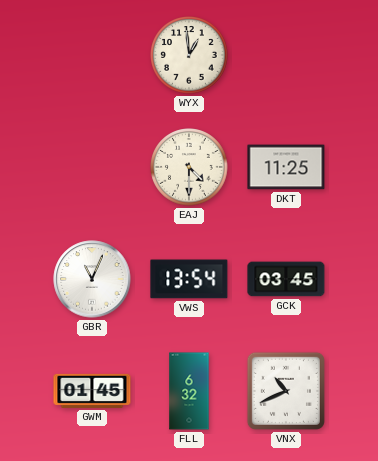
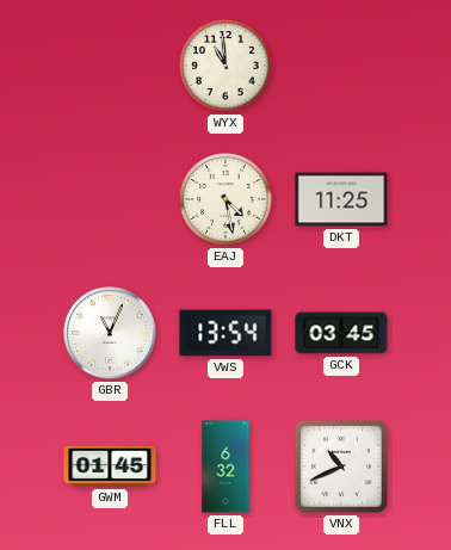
WYX: 12:59 -> 10:59
EAJ: 4:30 -> 4:28
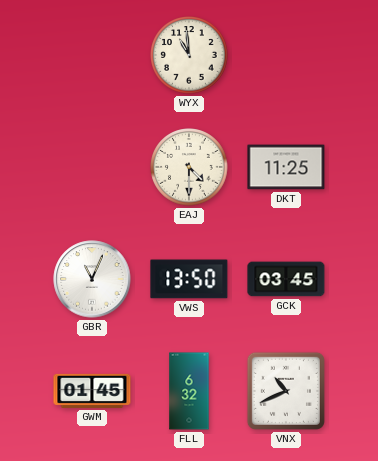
EAJ: 4:28 -> 4:30
VWS: 13:54 -> 13:50
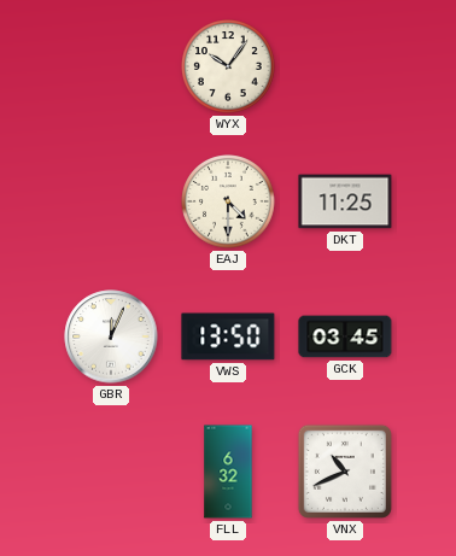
WYX: 10:59 -> 10:06
GBR: 11:04 -> 12:04
GWM: 01:45 -> none
